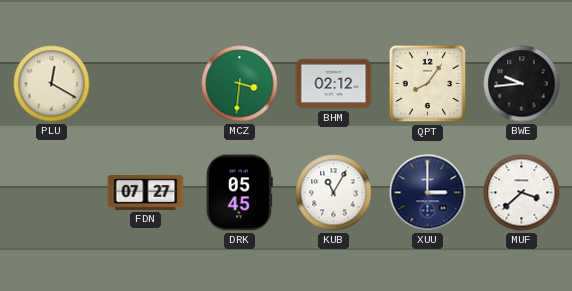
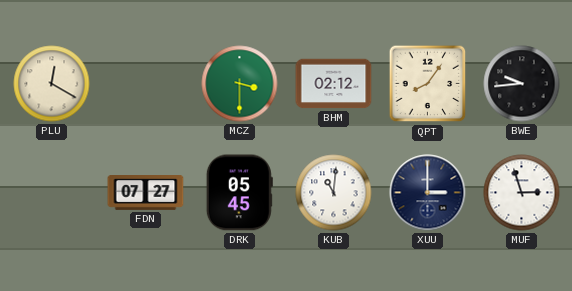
MCZ: 3:31 -> 3:30
KUB: 11:05 -> 11:01
MUF: 3:38 -> 2:57
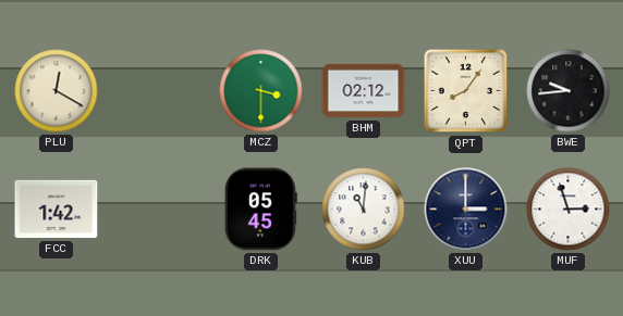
FCC: none -> 1:42
FDN: 07:27 -> none
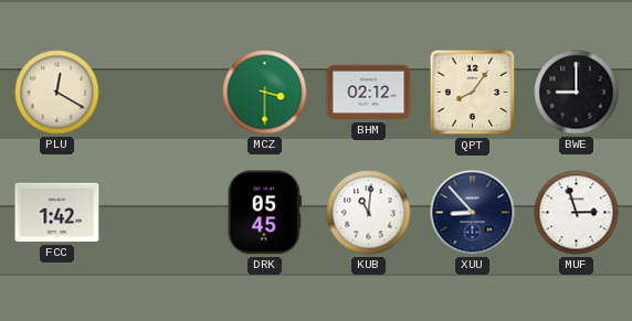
BWE: 9:44 -> 9:00
XUU: 3:00 -> 8:53
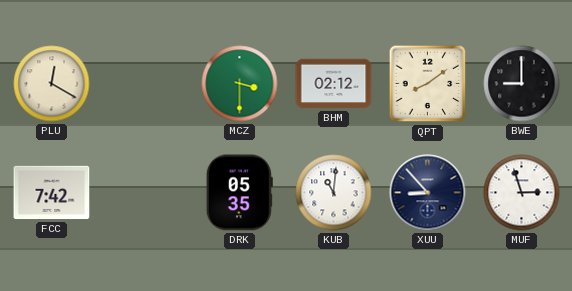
QPT: 8:06 -> 8:09
FCC: 1:42 -> 7:42
DRK: 05:45 -> 05:35
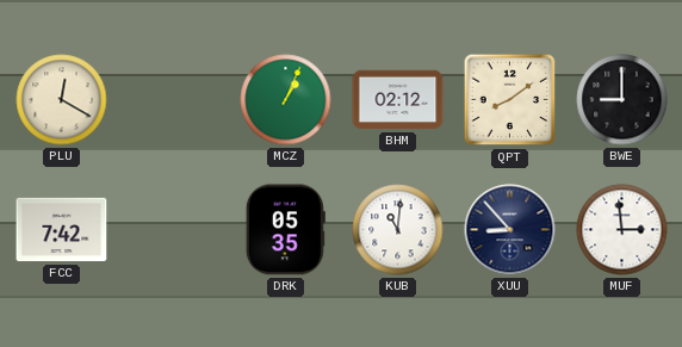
MCZ: 3:30 -> 1:04
MUF: 2:57 -> 2:59
